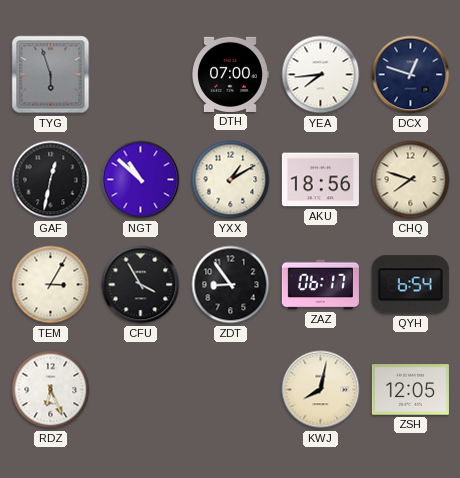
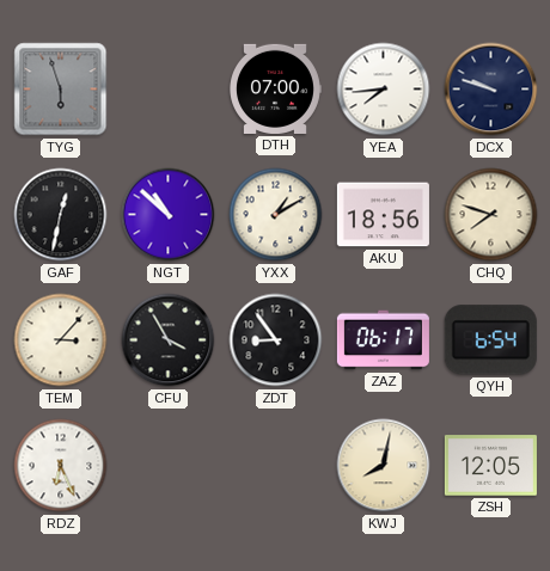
DCX: 12:48 -> 9:48
TEM: 3:05 -> 3:07
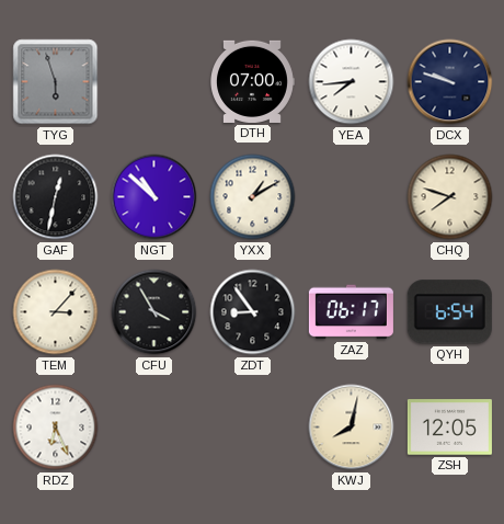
AKU: 18:56 -> none
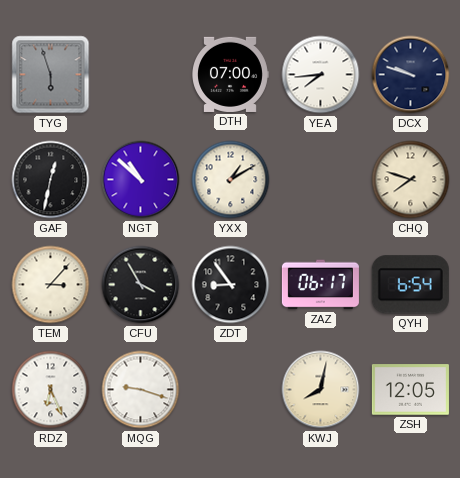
MQG: none -> 9:18
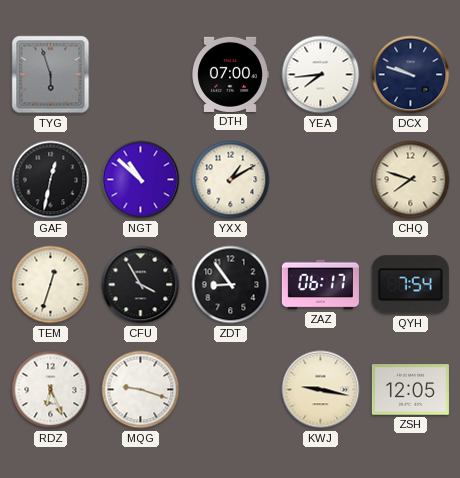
TEM: 3:07 -> 12:33
QYH: 6:54 -> 7:54
KWJ: 8:02 -> 9:17
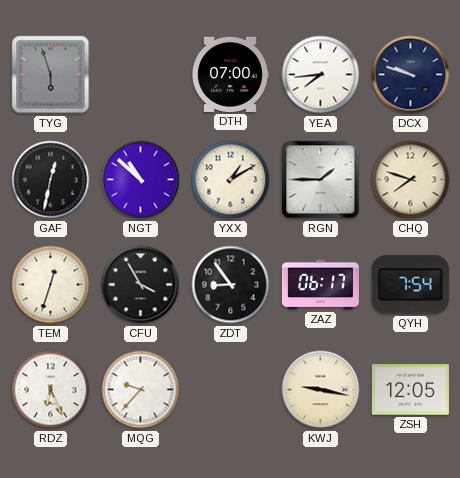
RGN: none -> 1:45
MQG: 9:18 -> 9:37
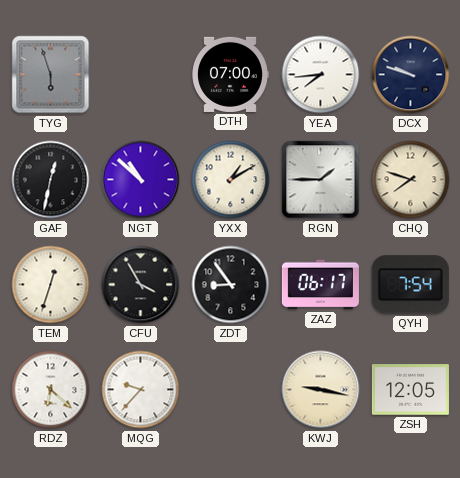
RDZ: 6:26 -> 6:22
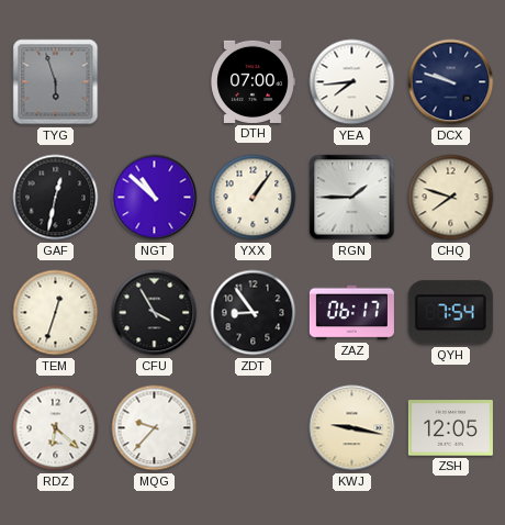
YXX: 1:10 -> 1:06
